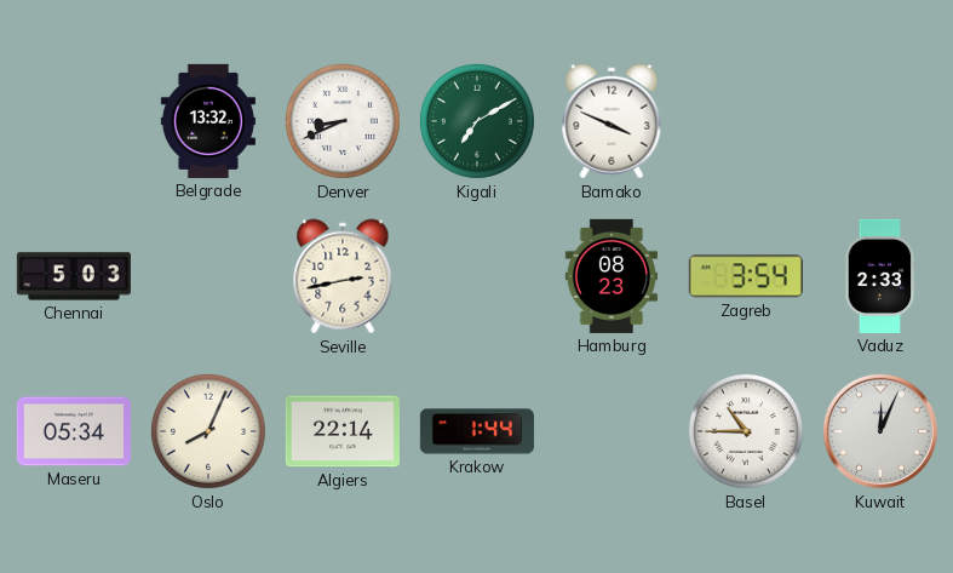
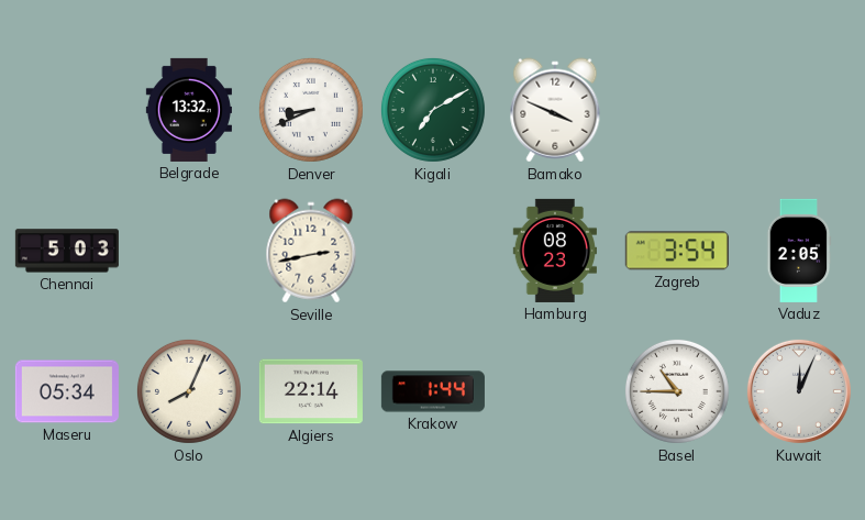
Vaduz: 2:33 -> 2:05
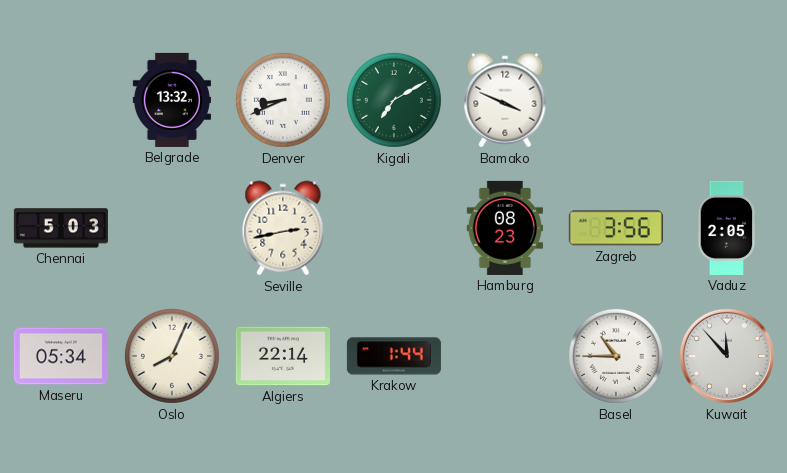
Zagreb: 3:54 -> 3:56
Kuwait: 12:04 -> 11:53
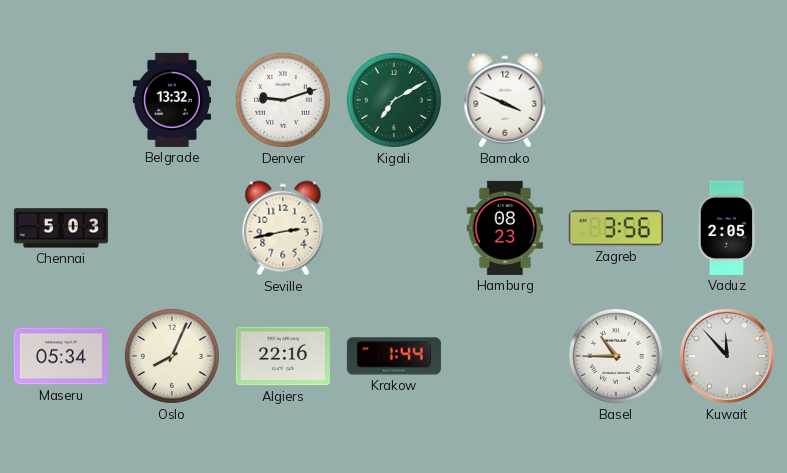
Denver: 8:41 -> 9:12
Algiers: 22:14 -> 22:16
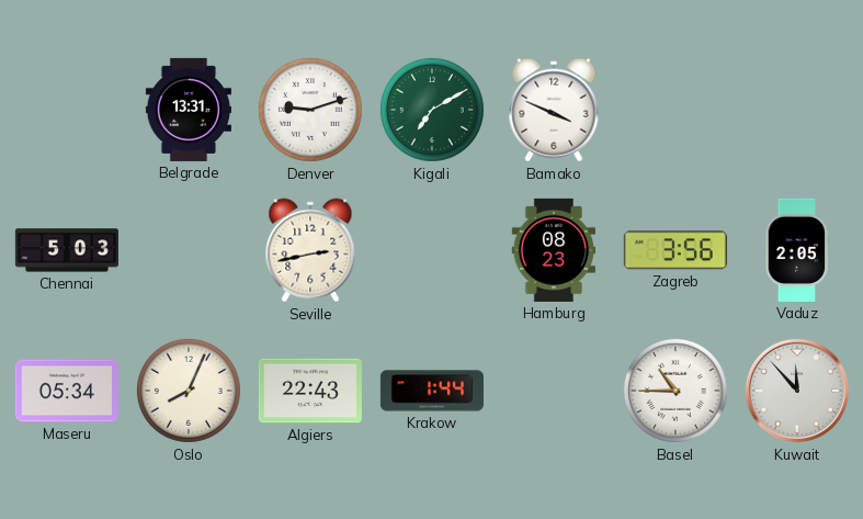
Belgrade: 13:32 -> 13:31
Algiers: 22:16 -> 22:43
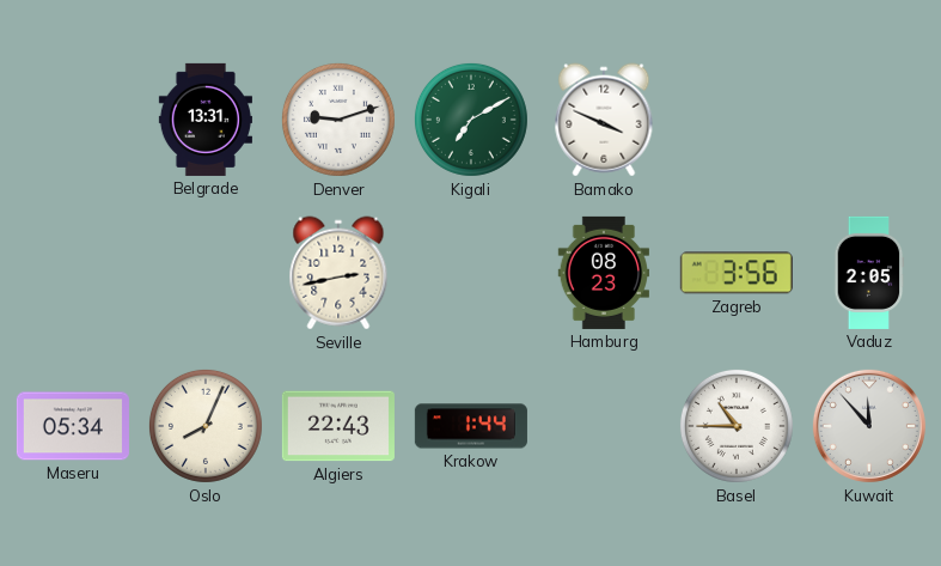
Chennai: 5:03 -> none
